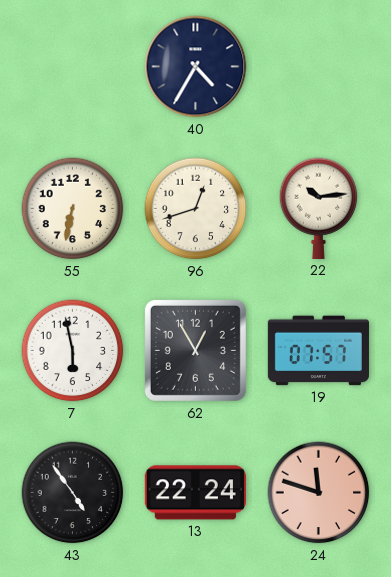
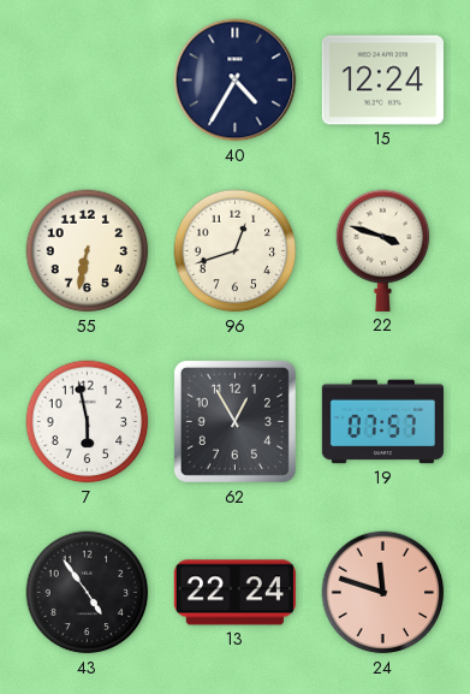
15: none -> 12:24
22: 10:14 -> 3:48
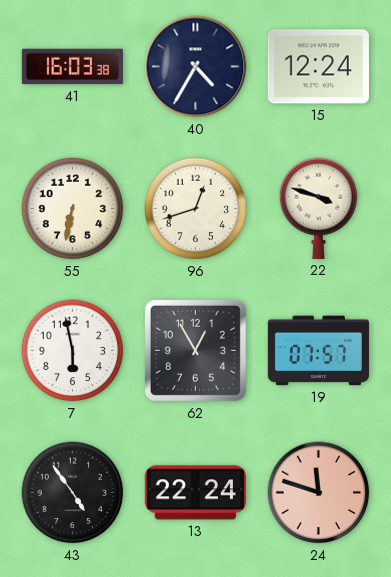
41: none -> 16:03
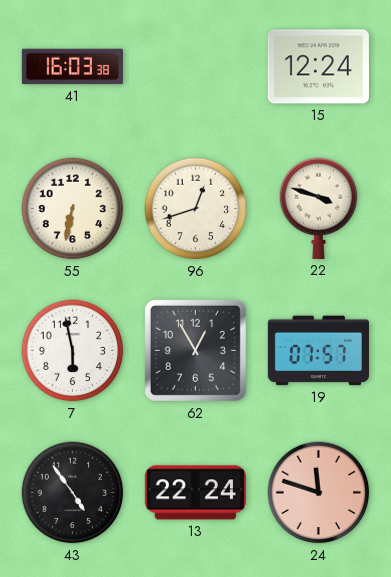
40: 4:35 -> none
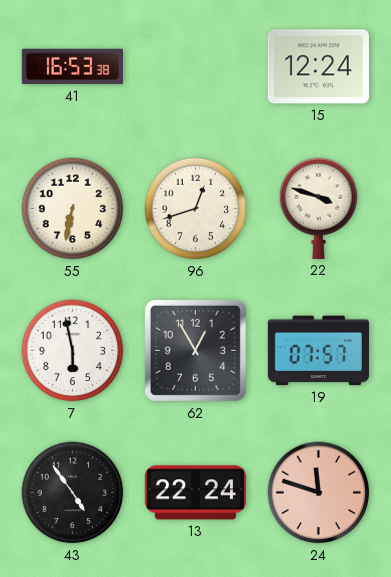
41: 16:03 -> 16:53
